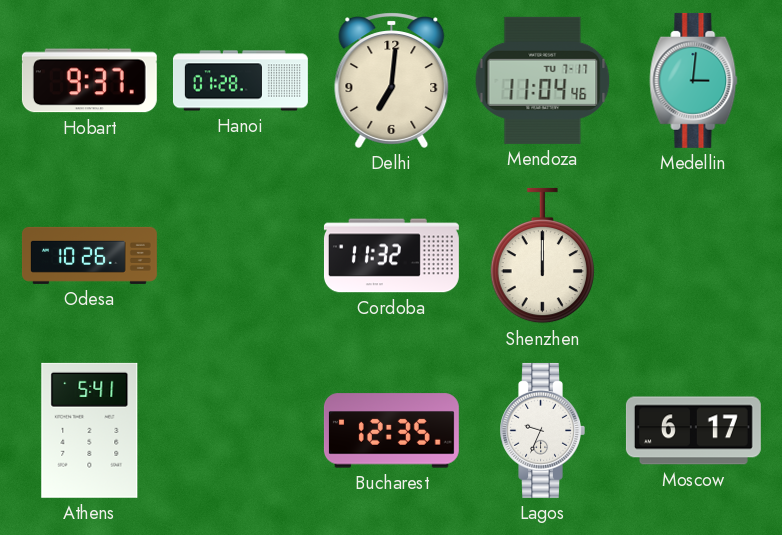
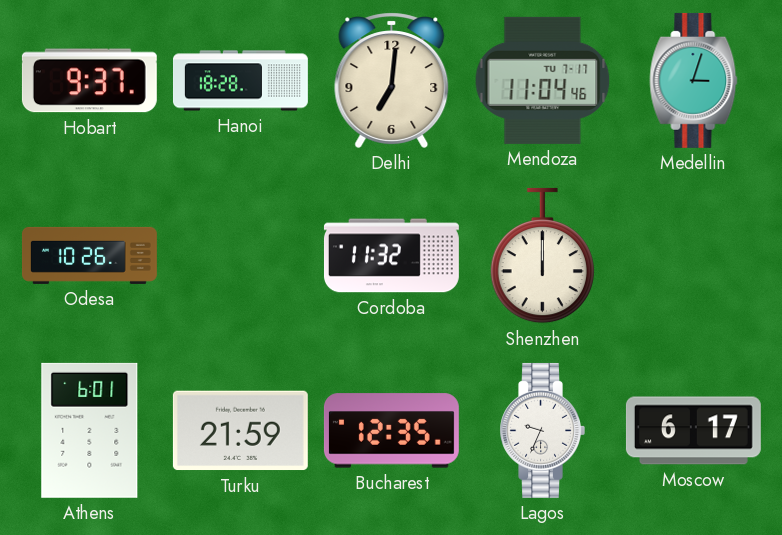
Hanoi: 01:28 -> 18:28
Medellin: 3:01 -> 3:03
Athens: 5:41 -> 6:01
Turku: none -> 21:59
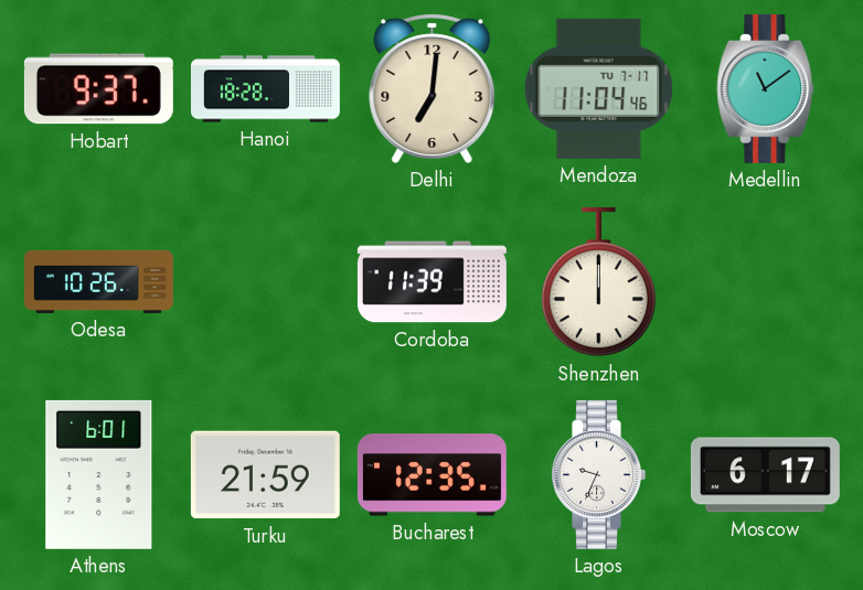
Medellin: 3:03 -> 11:09
Cordoba: 11:32 -> 11:39
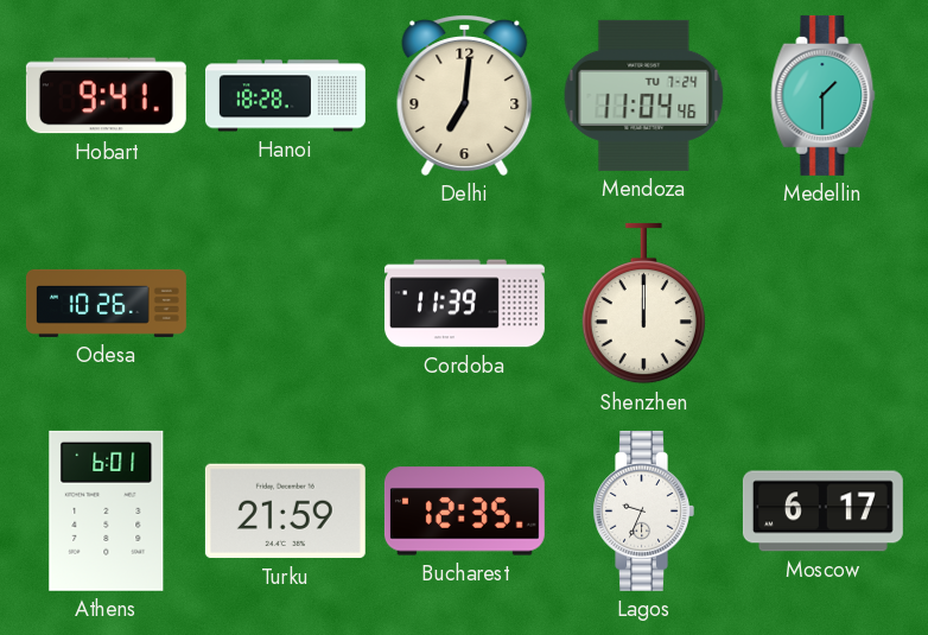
Hobart: 9:37 -> 9:41
Mendoza date: TU 7-17 -> TU 7-24
Medellin: 11:09 -> 1:30
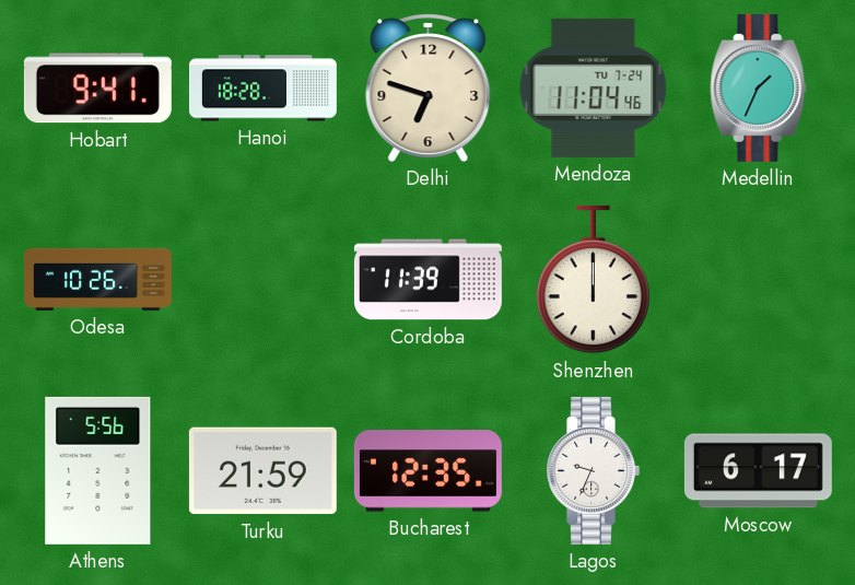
Delhi: 7:01 -> 6:48
Medellin: 1:30 -> 1:34
Athens: 6:01 -> 5:56
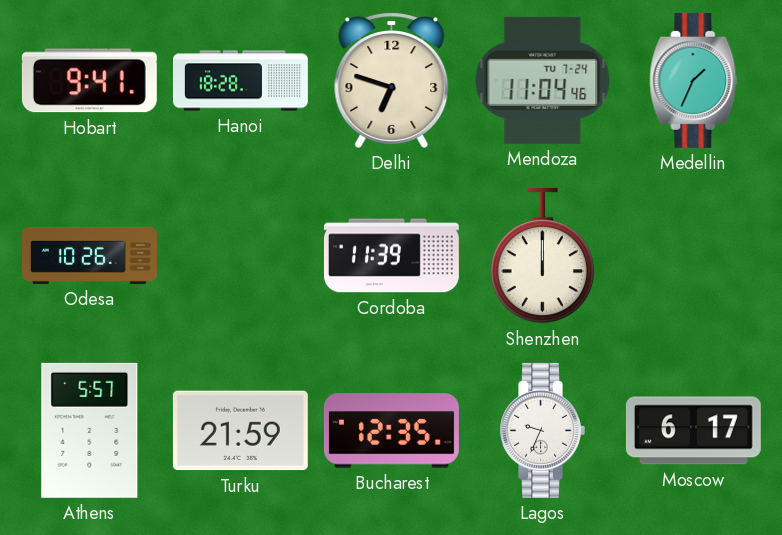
Athens: 5:56 -> 5:57
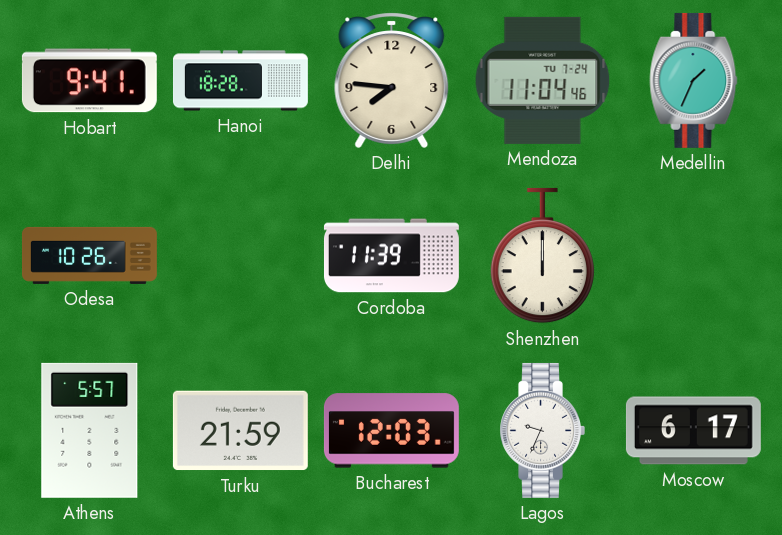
Delhi: 6:48 -> 7:46
Bucharest: 12:35 -> 12:03
